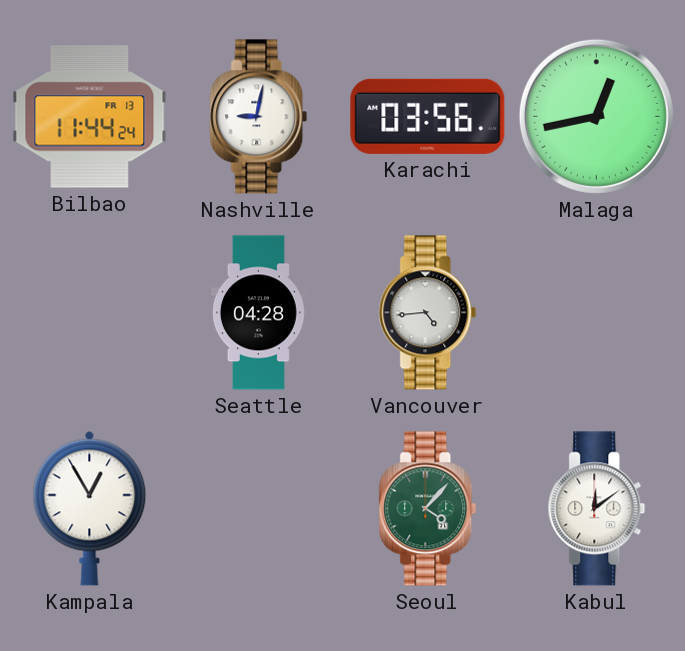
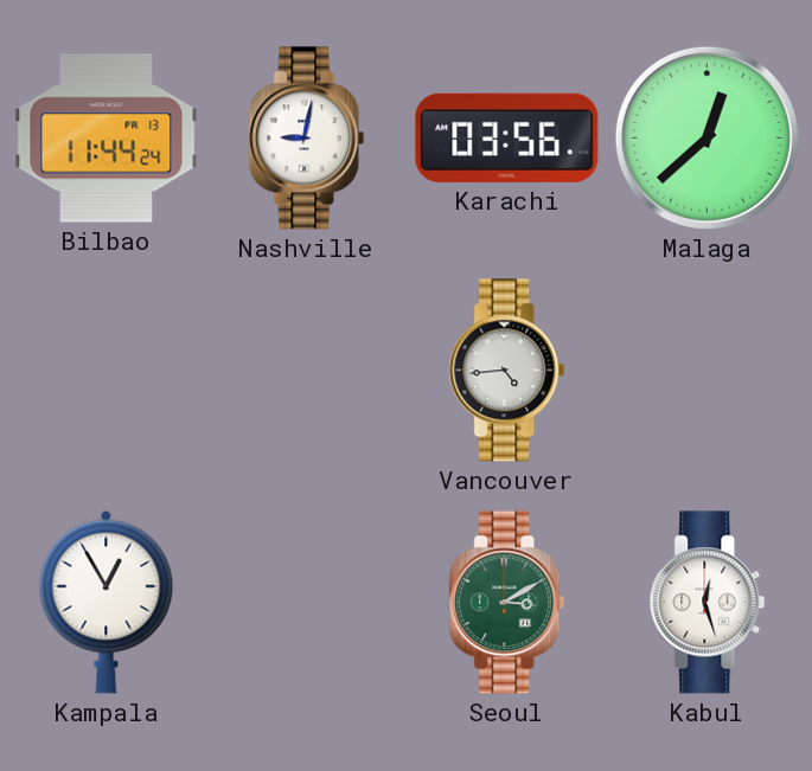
Malaga: 12:43 -> 12:38
Seattle: 04:28 -> none
Seoul: 4:07 -> 3:10
Kabul: 12:09 -> 12:27
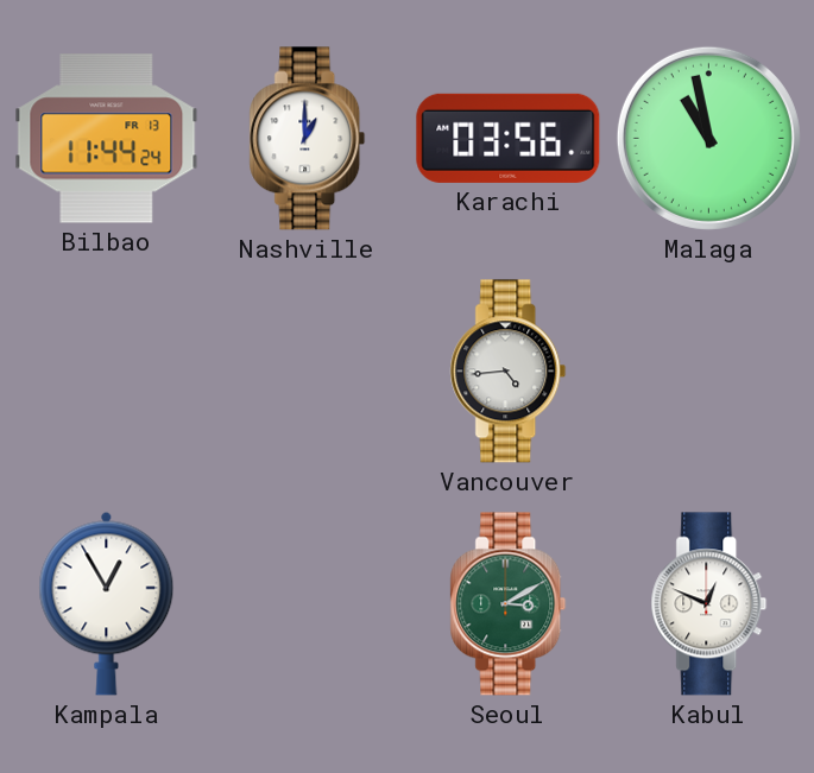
Nashville: 9:02 -> 1:00
Malaga: 12:38 -> 10:58
Kabul: 12:27 -> 12:49
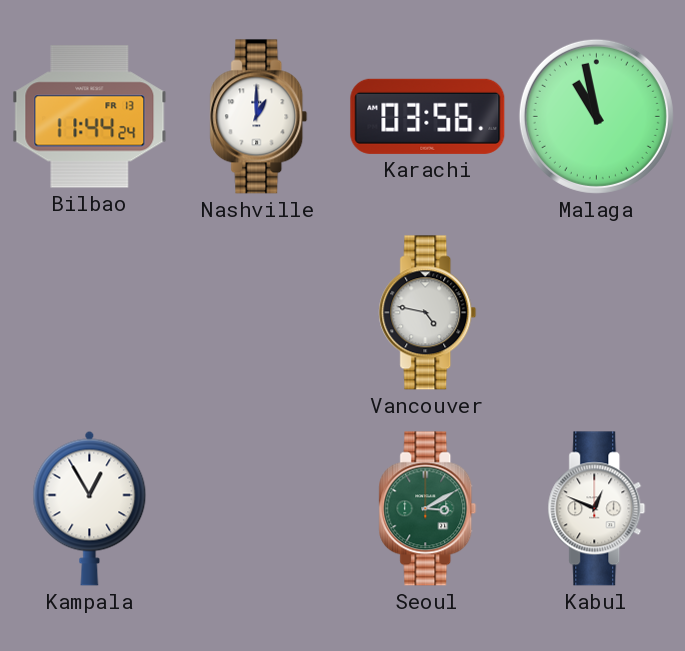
Vancouver: 4:44 -> 4:47
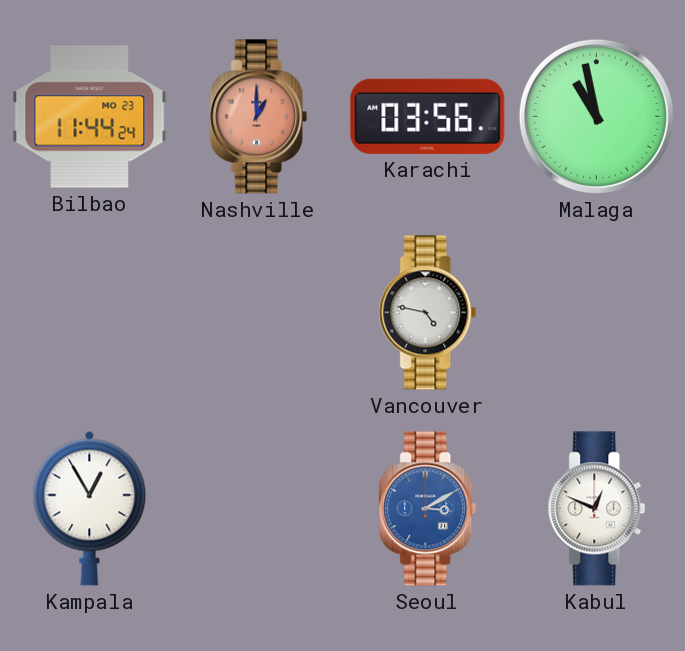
Bilbao date: FR 13 -> MO 23
Nashville dial: white -> salmon
Seoul dial: green -> blue
